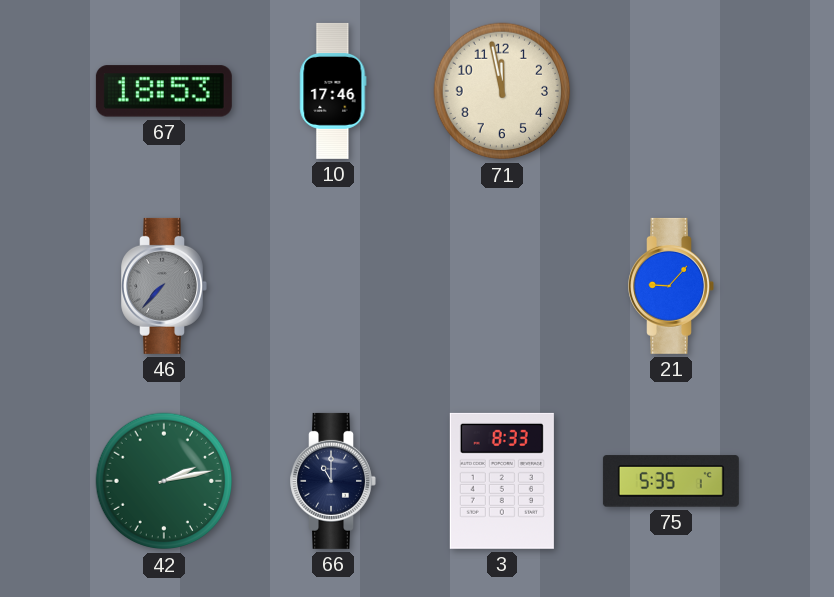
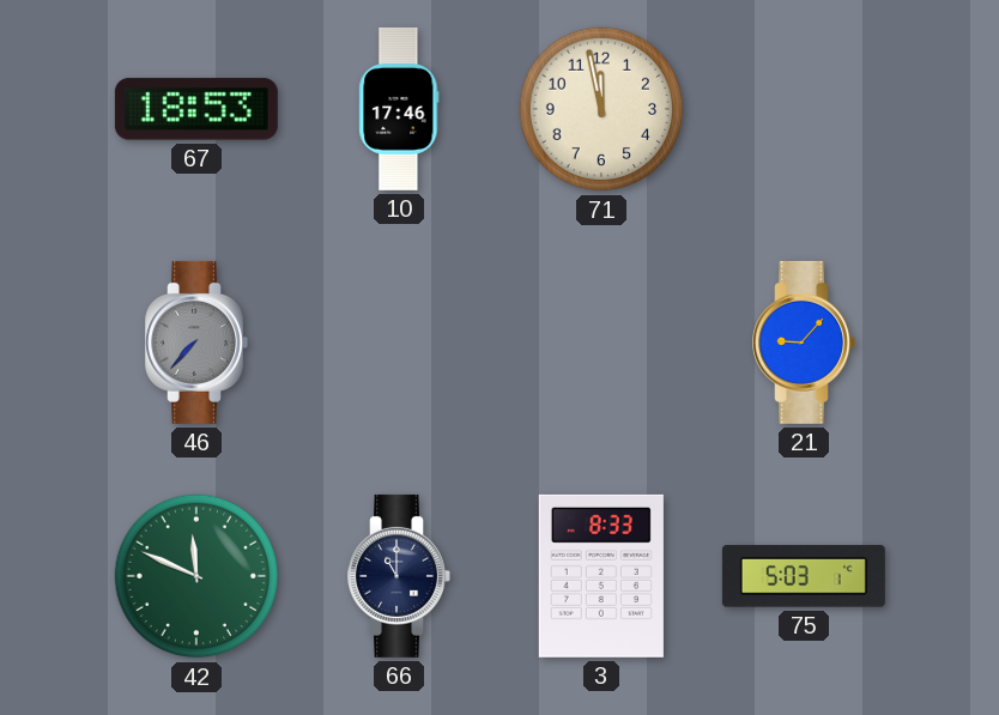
42: 2:13 -> 11:49
75: 5:35 -> 5:03
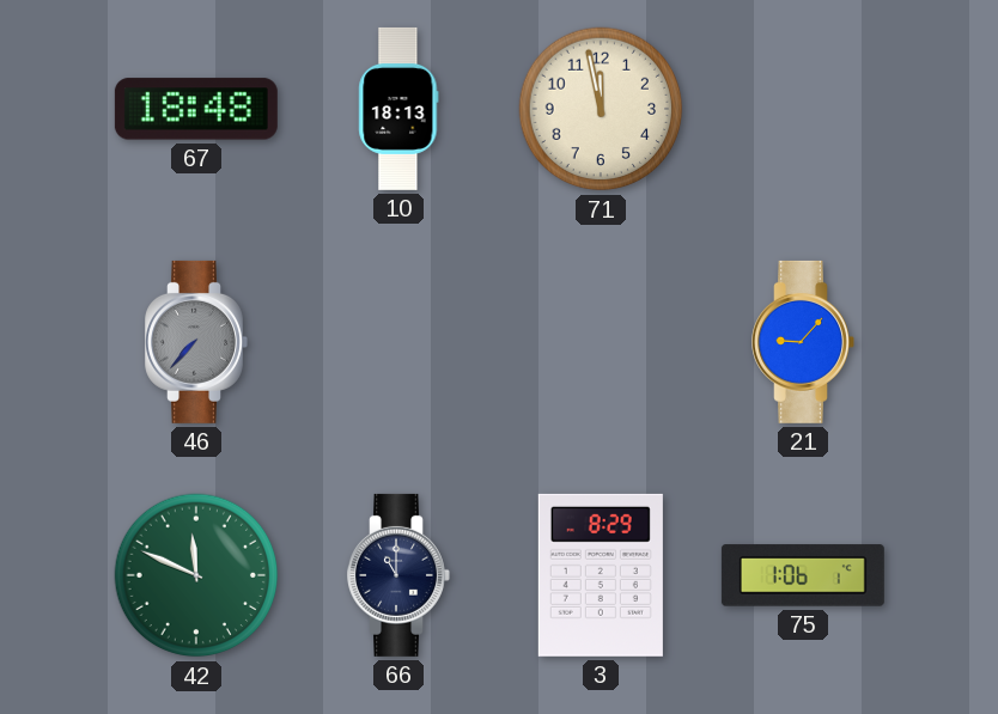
67: 18:53 -> 18:48
10: 17:46 -> 18:13
3: 8:33 -> 8:29
75: 5:03 -> 1:06
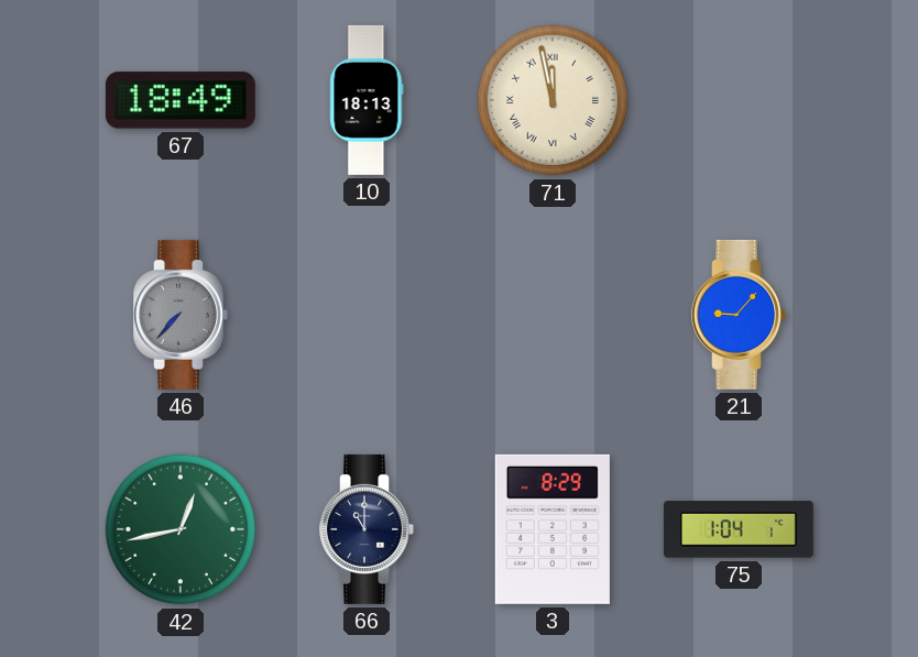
67: 18:48 -> 18:49
71 numerals: Arabic -> Roman
42: 11:49 -> 12:43
75: 1:06 -> 1:04
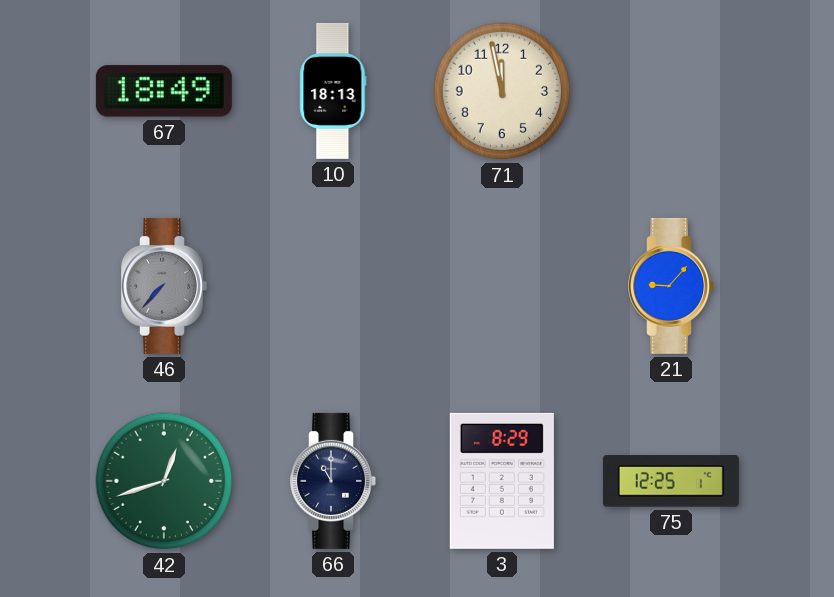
71 numerals: Roman -> Arabic
42: 12:43 -> 12:42
75: 1:04 -> 12:25
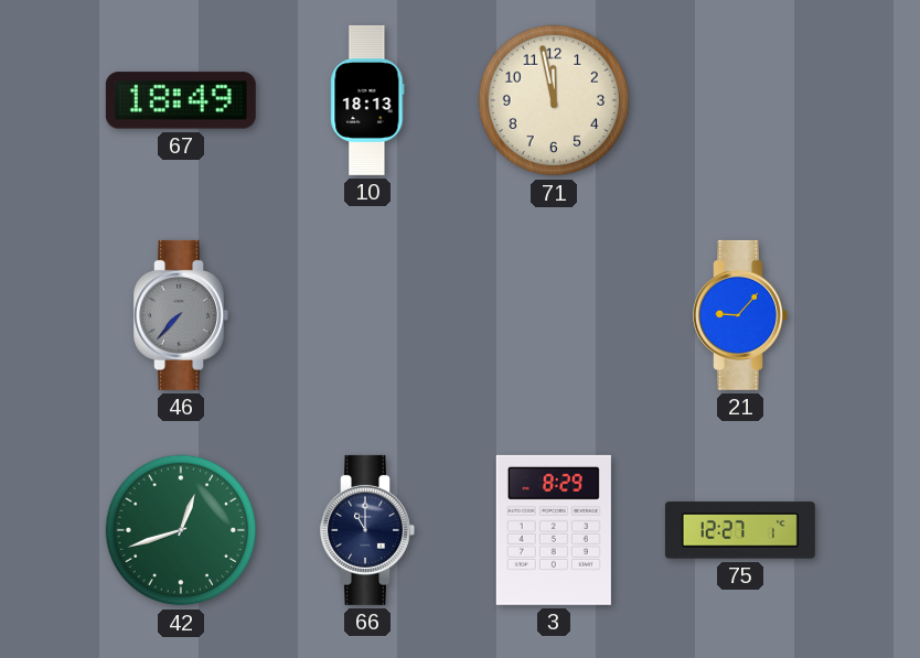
75: 12:25 -> 12:27
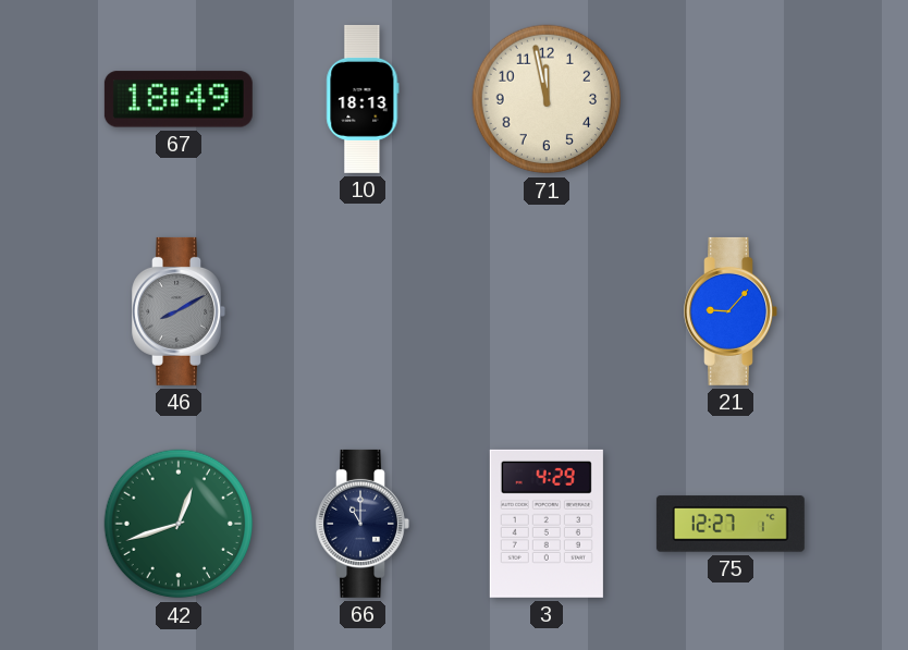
46: 7:37 -> 8:10
3: 8:29 -> 4:29
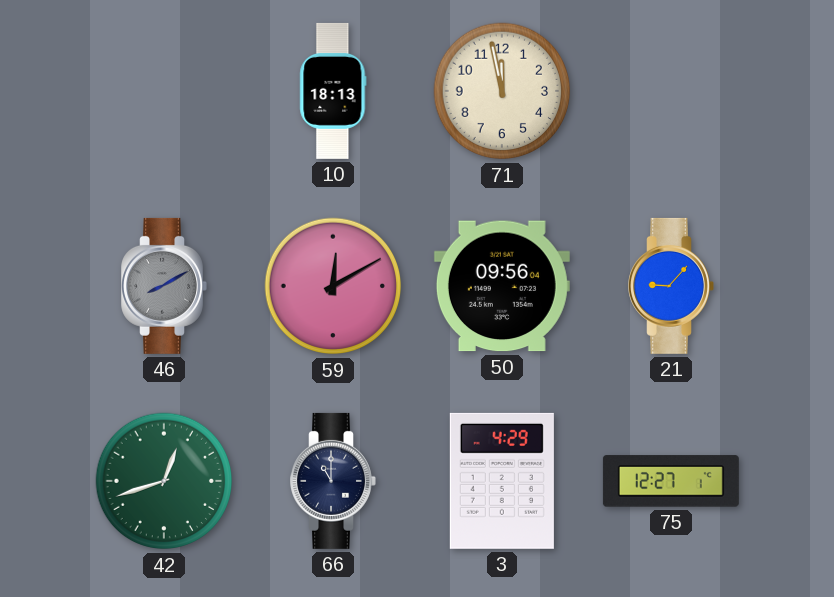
67: 18:49 -> none
59: none -> 12:10
50: none -> 09:56
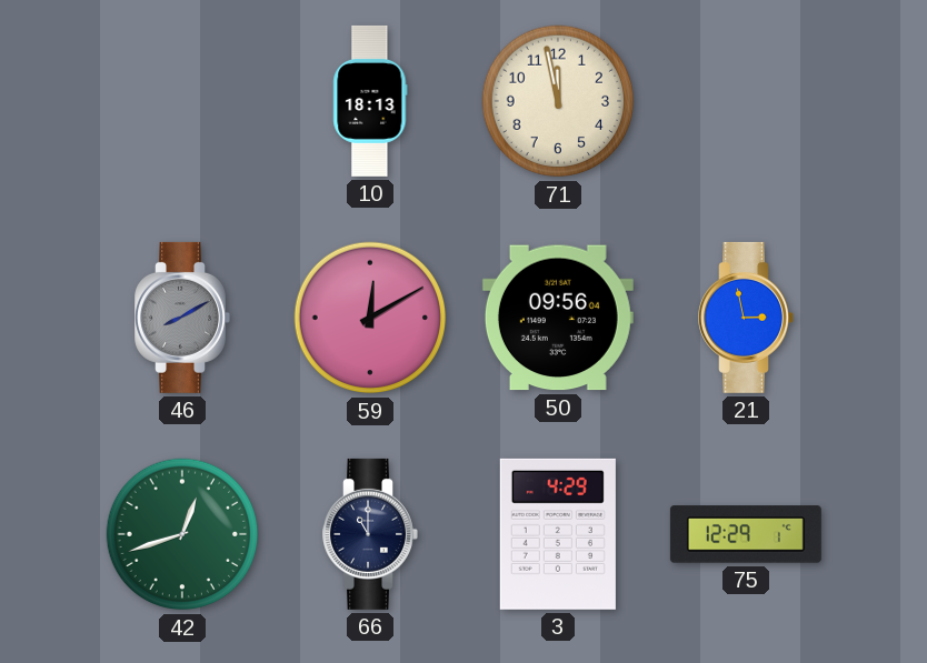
21: 9:07 -> 2:58
75: 12:27 -> 12:29
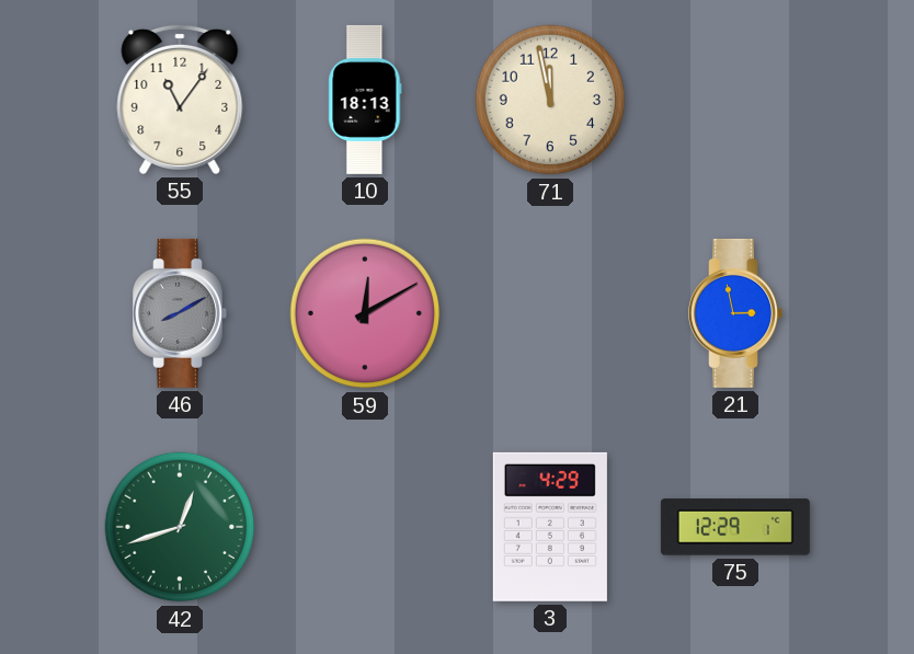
55: none -> 11:06
50: 09:56 -> none
66: 11:00 -> none
